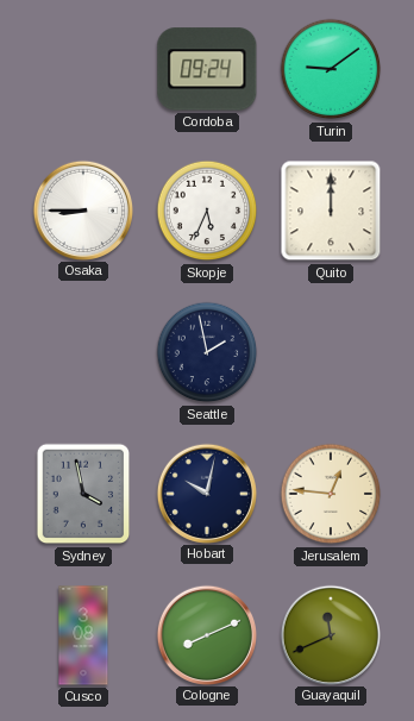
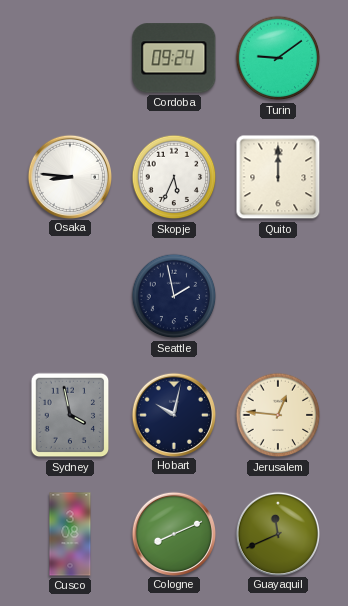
Osaka: 8:45 -> 8:46
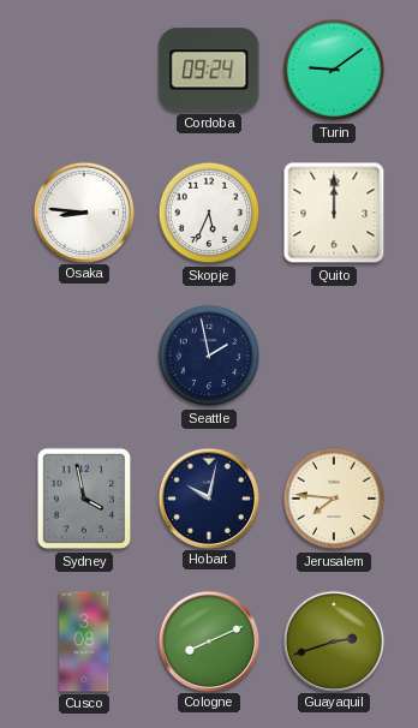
Jerusalem: 12:46 -> 7:46
Guayaquil: 11:41 -> 2:42
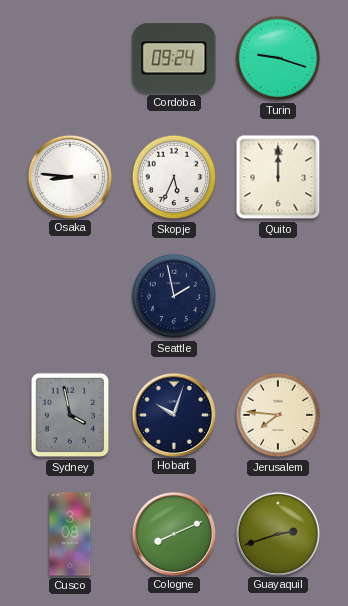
Turin: 9:09 -> 9:18
Hobart: 10:02 -> 10:03
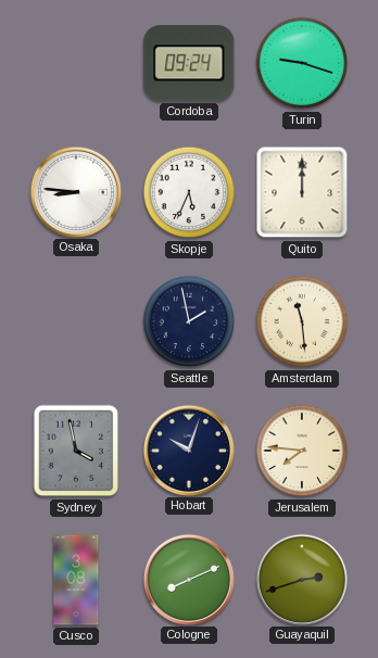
Amsterdam: none -> 11:29
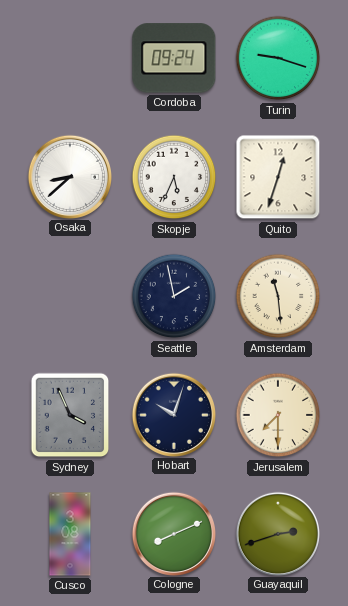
Osaka: 8:46 -> 8:38
Quito: 12:00 -> 12:33
Sydney: 3:58 -> 3:56
Jerusalem: 7:46 -> 7:30
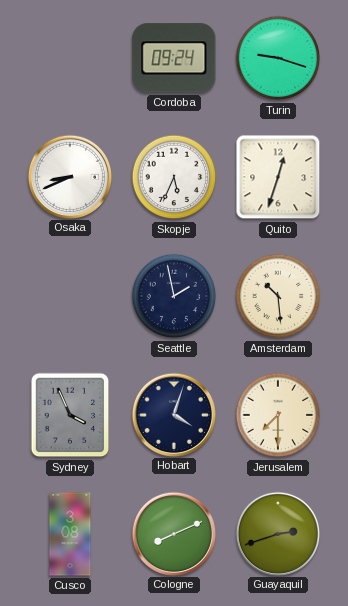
Osaka: 8:38 -> 8:41
Amsterdam: 11:29 -> 10:29
Hobart: 10:03 -> 4:03
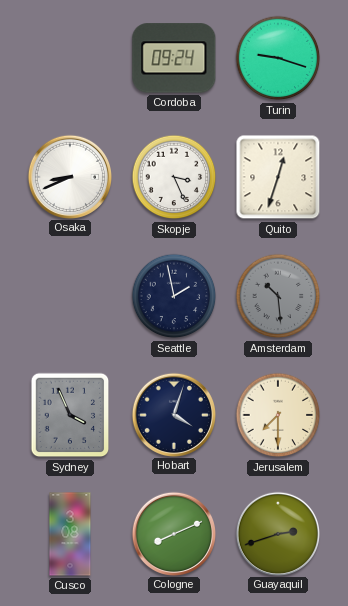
Skopje: 5:34 -> 3:26
Amsterdam dial: cream -> grey
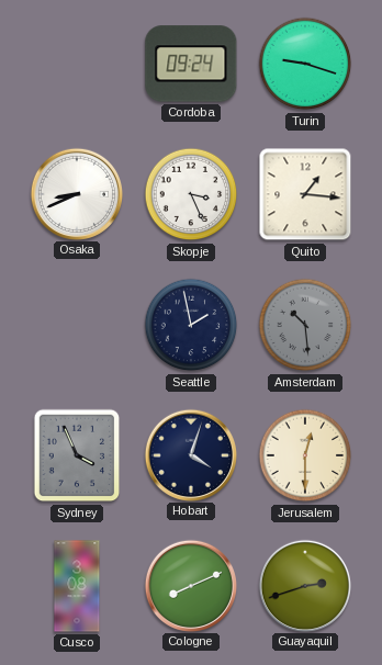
Quito: 12:33 -> 1:16
Jerusalem: 7:30 -> 12:30
